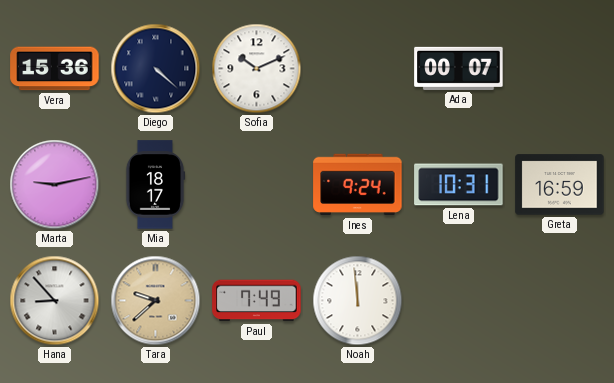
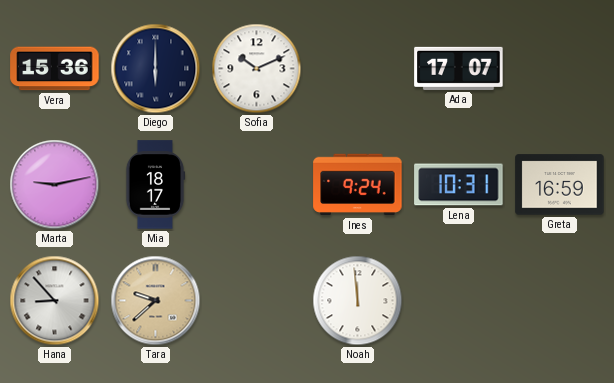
Diego: 4:22 -> 6:00
Ada: 00:07 -> 17:07
Paul: 7:49 -> none
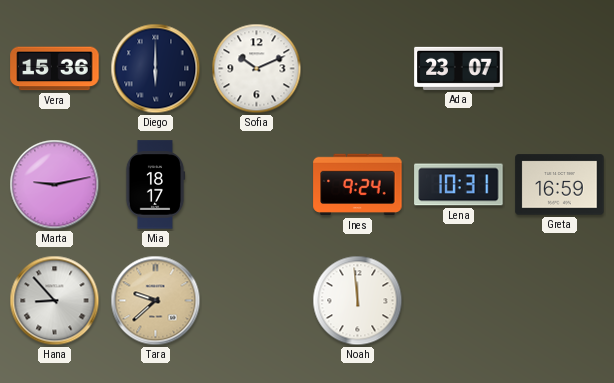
Ada: 17:07 -> 23:07
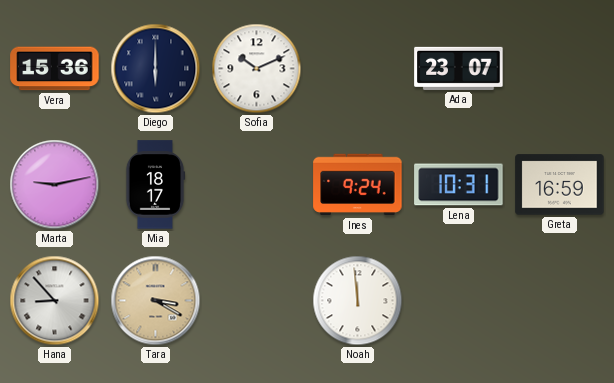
Tara: 9:38 -> 3:20
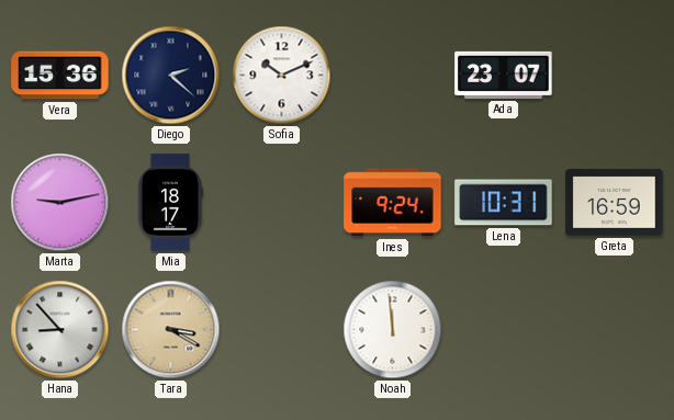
Diego: 6:00 -> 2:22
